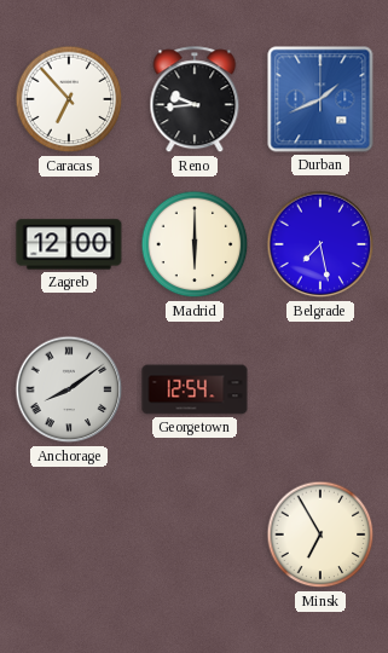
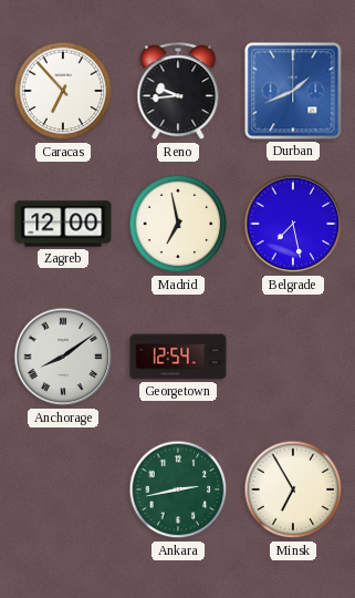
Madrid: 6:00 -> 6:58
Ankara: none -> 2:43
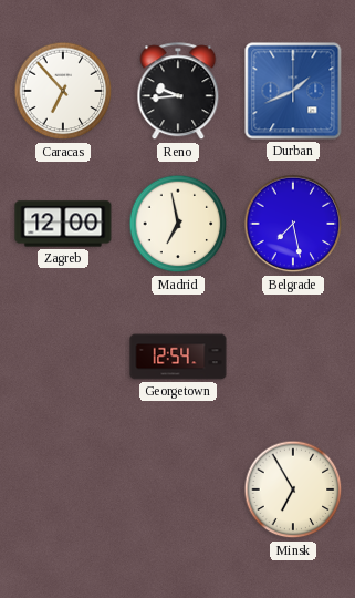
Anchorage: 8:09 -> none
Ankara: 2:43 -> none
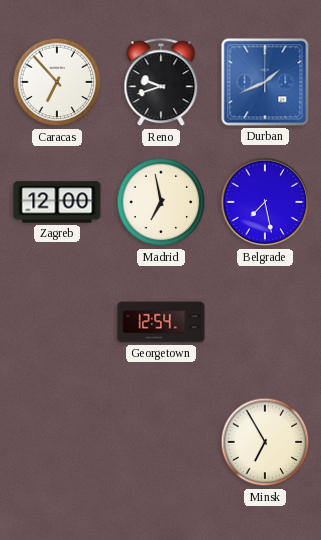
Reno: 9:44 -> 9:42
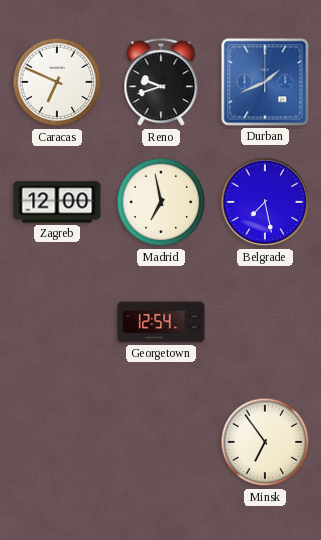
Caracas: 6:53 -> 6:49
Minsk: 6:55 -> 6:54
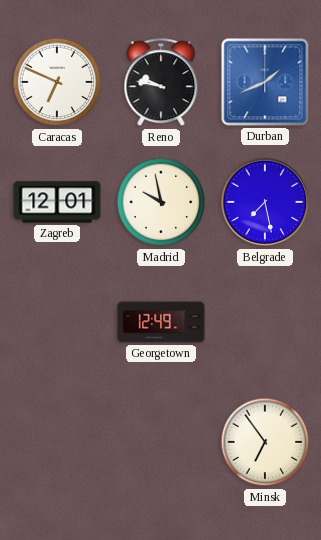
Reno: 9:42 -> 9:47
Zagreb: 12:00 -> 12:01
Madrid: 6:58 -> 9:58
Georgetown: 12:54 -> 12:49
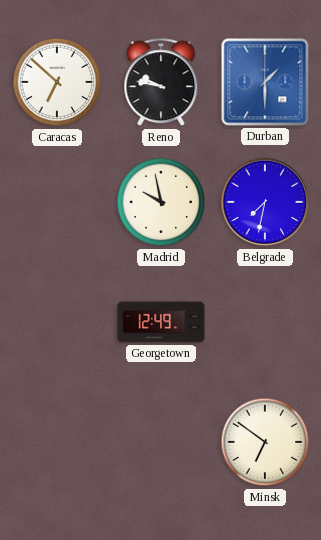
Caracas: 6:49 -> 6:52
Durban: 1:41 -> 1:30
Zagreb: 12:01 -> none
Belgrade: 7:28 -> 7:32
Minsk: 6:54 -> 6:51
